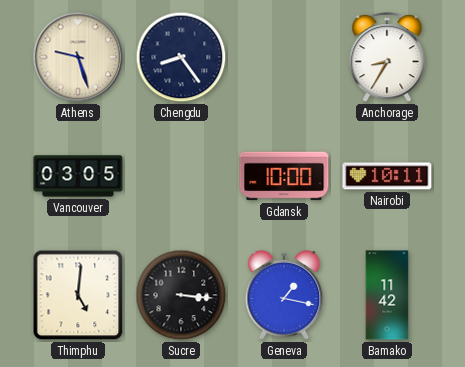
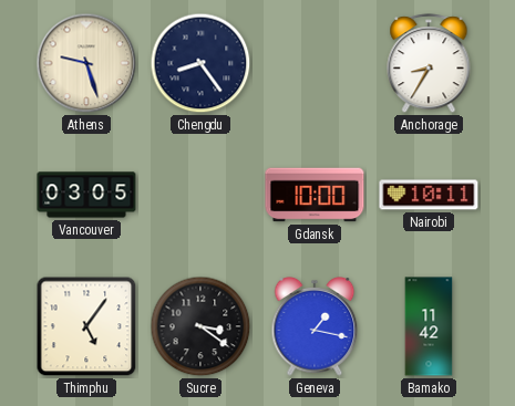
Thimphu: 5:01 -> 5:06
Sucre: 3:16 -> 3:21
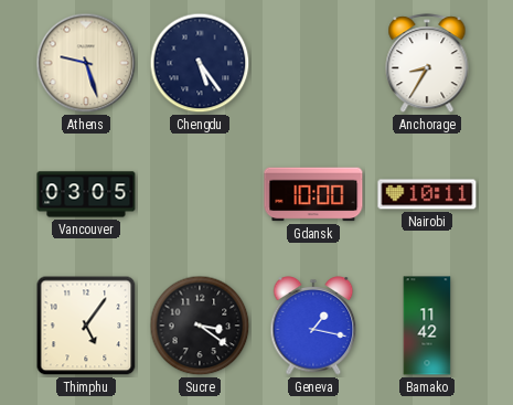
Chengdu: 8:24 -> 5:24
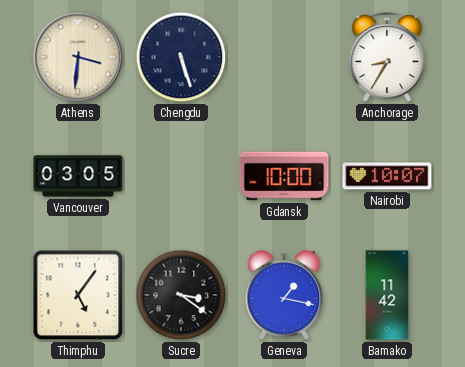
Athens: 9:27 -> 3:31
Chengdu: 5:24 -> 5:27
Nairobi: 10:11 -> 10:07
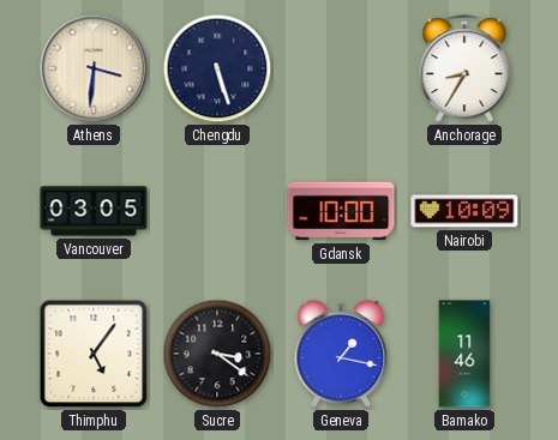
Nairobi: 10:07 -> 10:09
Bamako: 11:42 -> 11:46
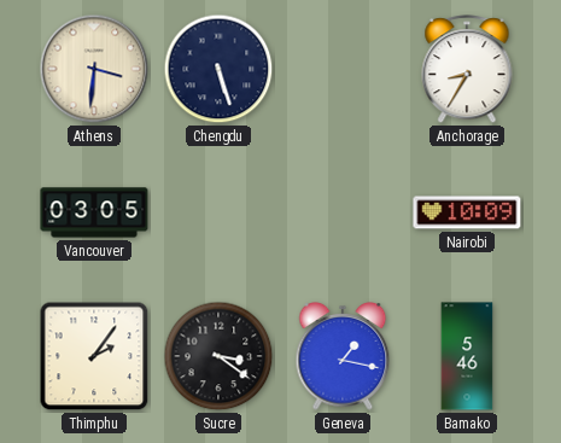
Gdansk: 10:00 -> none
Thimphu: 5:06 -> 2:06
Bamako: 11:46 -> 5:46
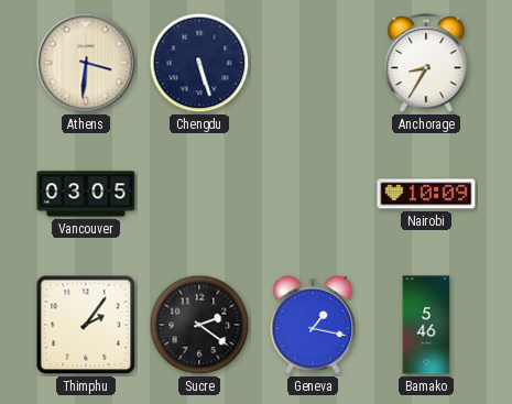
Sucre: 3:21 -> 2:21
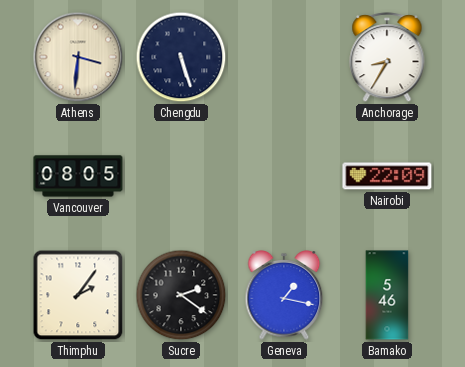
Vancouver: 03:05 -> 08:05
Nairobi: 10:09 -> 22:09
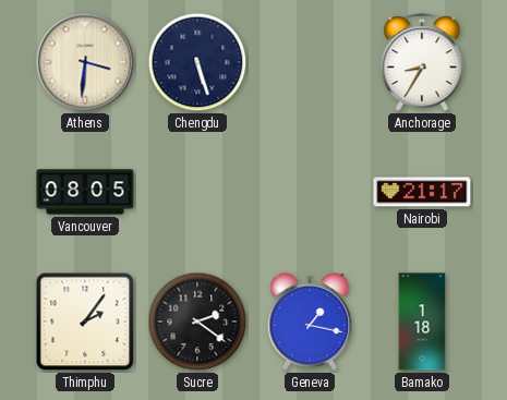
Nairobi: 22:09 -> 21:17
Bamako: 5:46 -> 1:18
